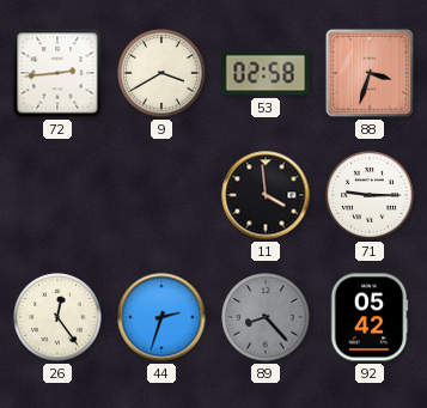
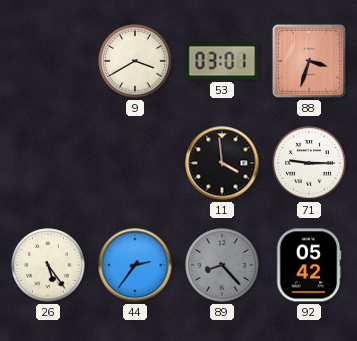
72: 2:44 -> none
53: 02:58 -> 03:01
26: 12:24 -> 5:24
44: 2:33 -> 2:36
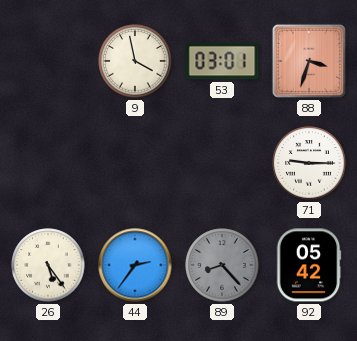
9: 3:40 -> 3:58
11: 3:59 -> none
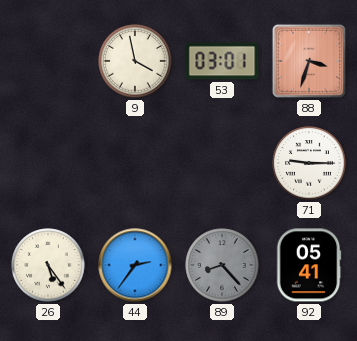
92: 05:42 -> 05:41
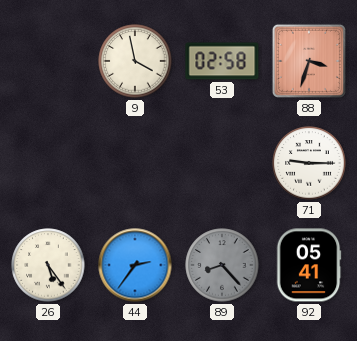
53: 03:01 -> 02:58
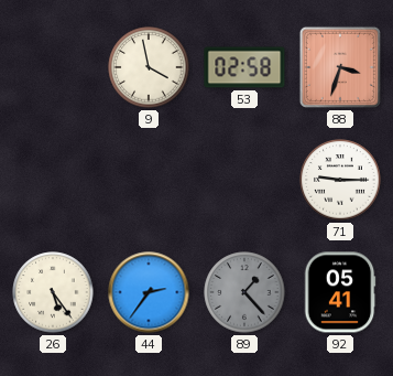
89: 8:23 -> 1:23
